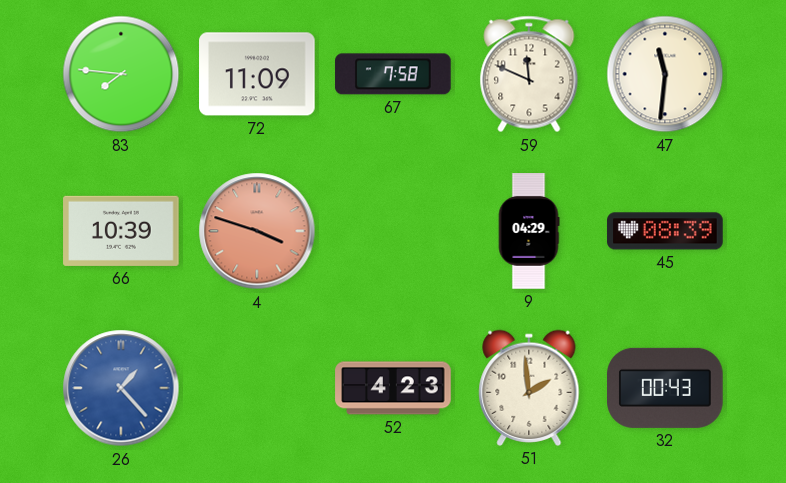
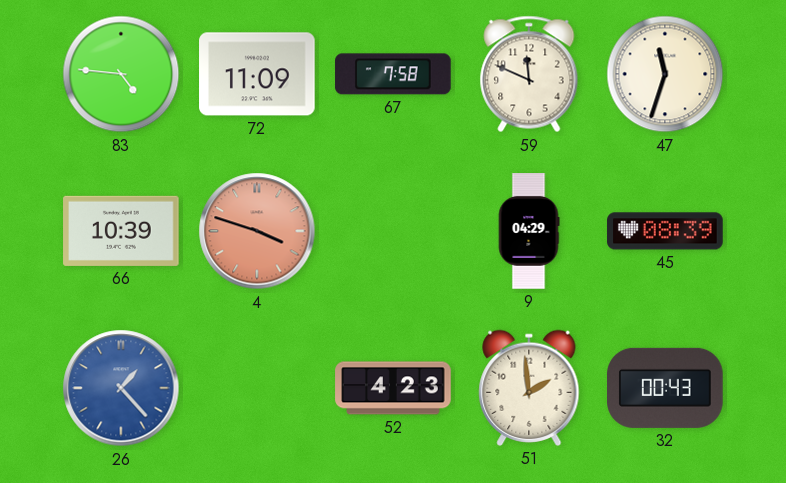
83: 7:46 -> 4:46
47: 11:31 -> 11:33
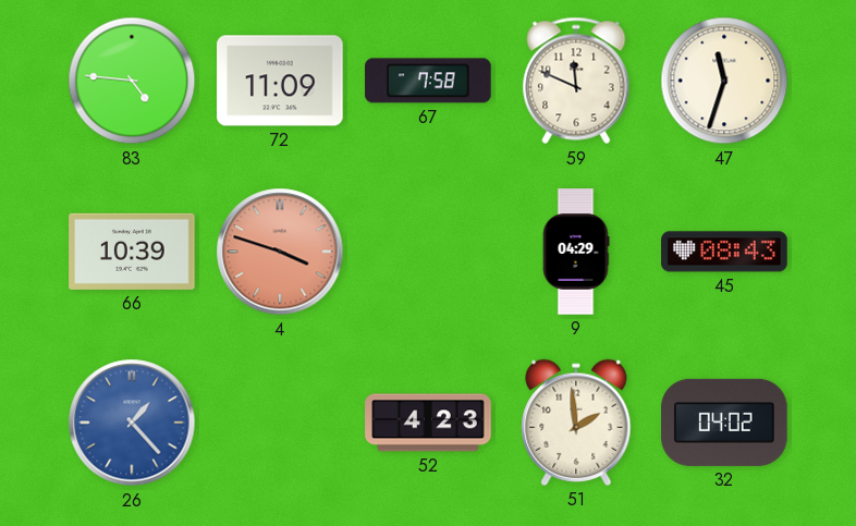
45: 08:39 -> 08:43
32: 00:43 -> 04:02
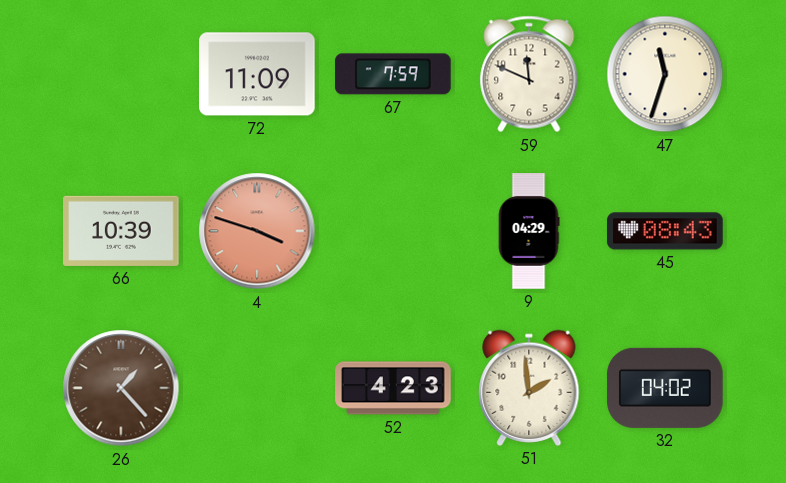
83: 4:46 -> none
67: 7:58 -> 7:59
26 dial: blue -> brown
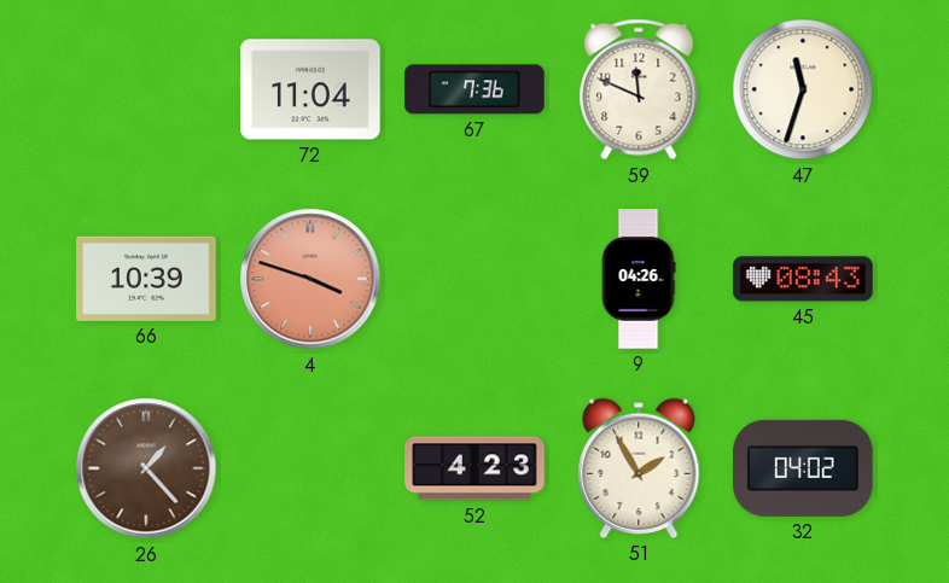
72: 11:09 -> 11:04
67: 7:59 -> 7:36
9: 04:29 -> 04:26
51: 1:59 -> 1:55
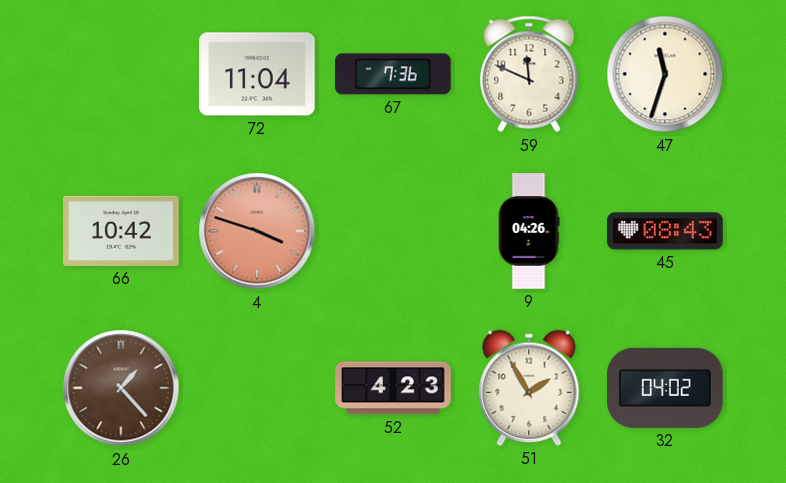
66: 10:39 -> 10:42
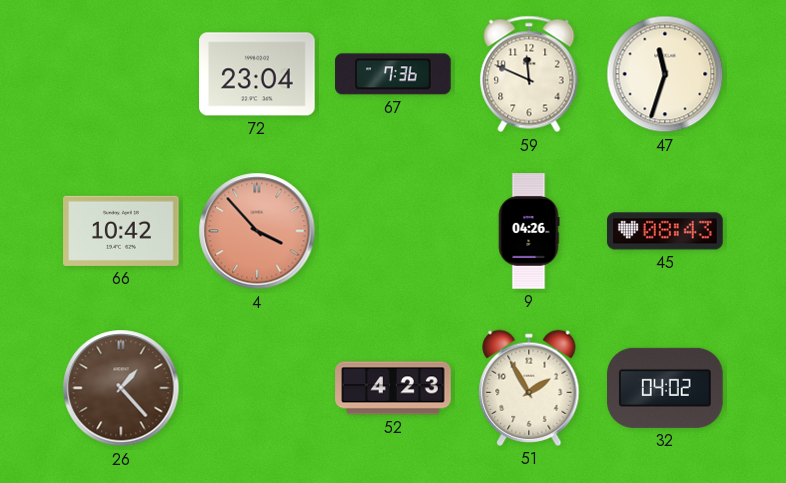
72: 11:04 -> 23:04
4: 3:48 -> 3:53
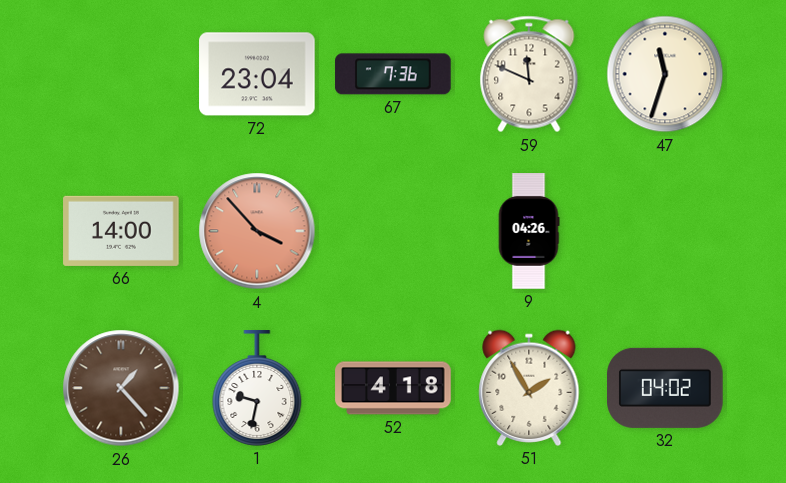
66: 10:42 -> 14:00
45: 08:43 -> none
1: none -> 9:32
52: 4:23 -> 4:18
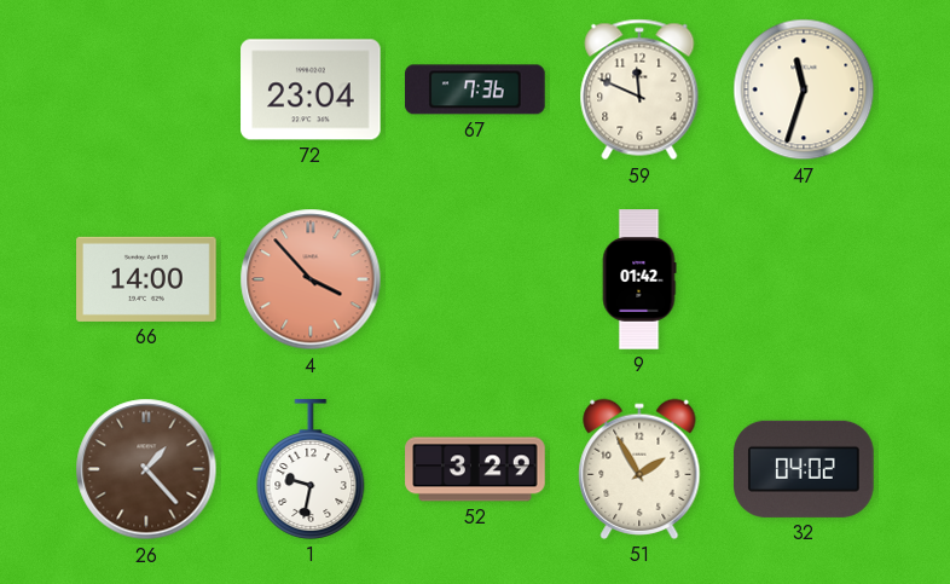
9: 04:26 -> 01:42
52: 4:18 -> 3:29
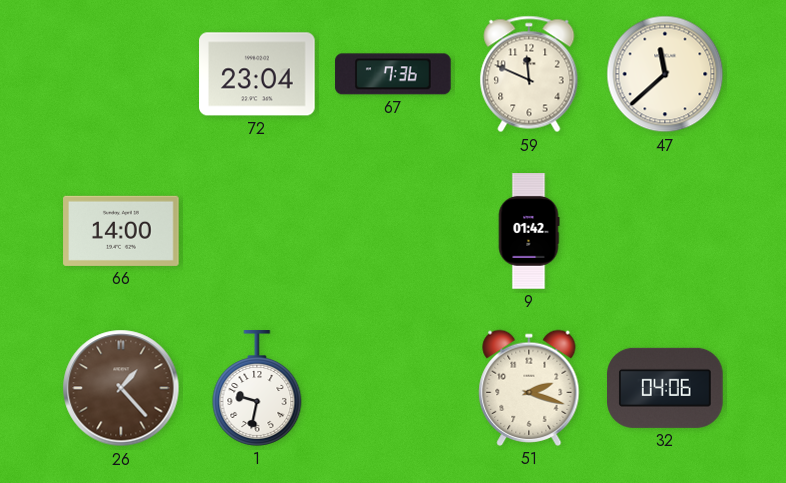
47: 11:33 -> 11:38
4: 3:53 -> none
52: 3:29 -> none
51: 1:55 -> 2:18
32: 04:02 -> 04:06
